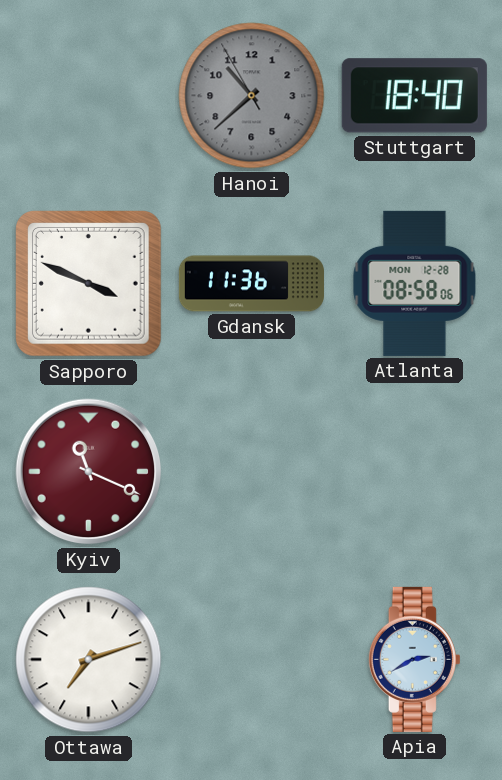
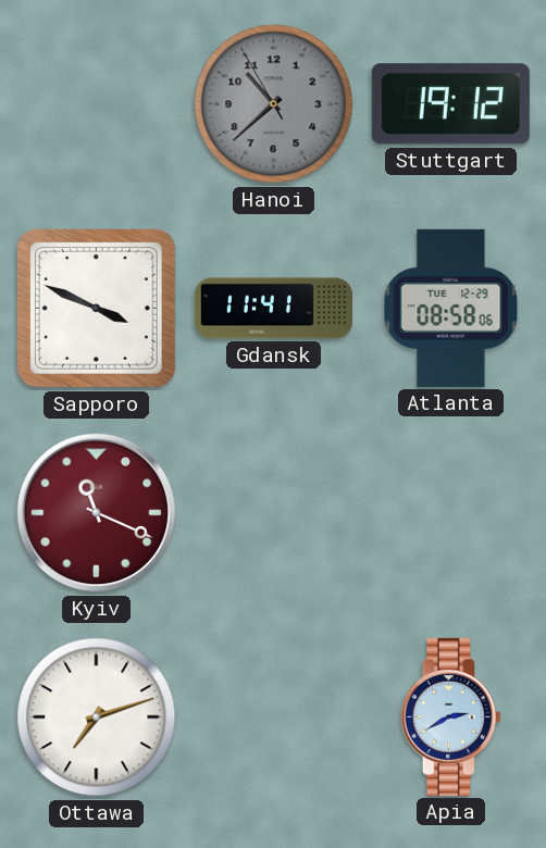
Stuttgart: 18:40 -> 19:12
Gdansk: 11:36 -> 11:41
Atlanta date: MON 12-28 -> TUE 12-29
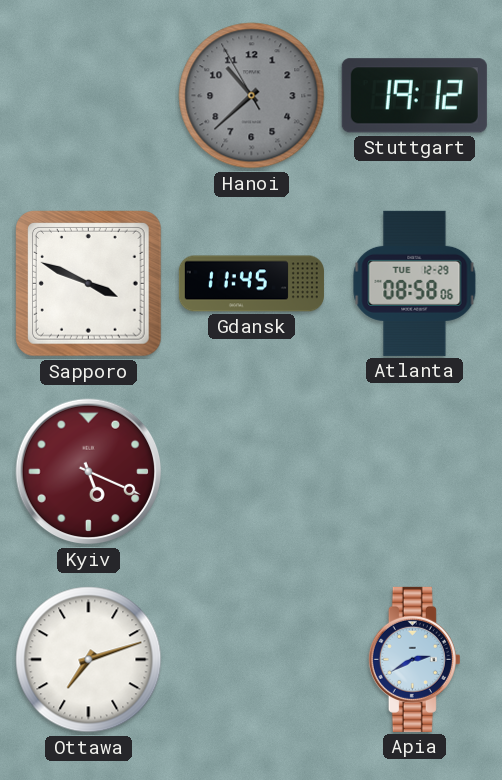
Gdansk: 11:41 -> 11:45
Kyiv: 11:19 -> 5:19
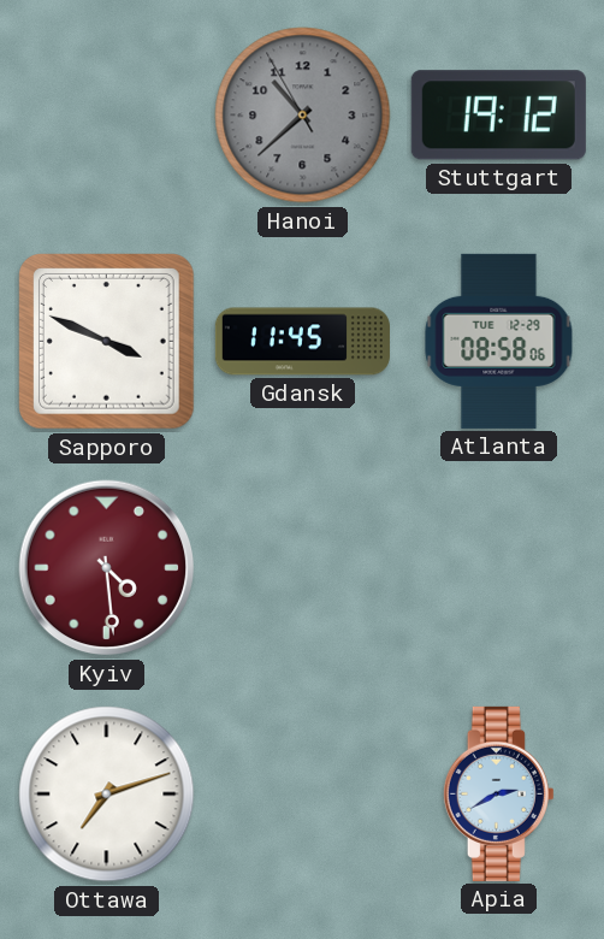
Kyiv: 5:19 -> 4:29
